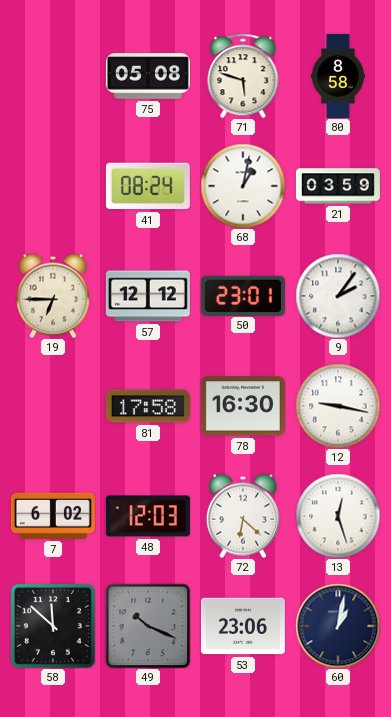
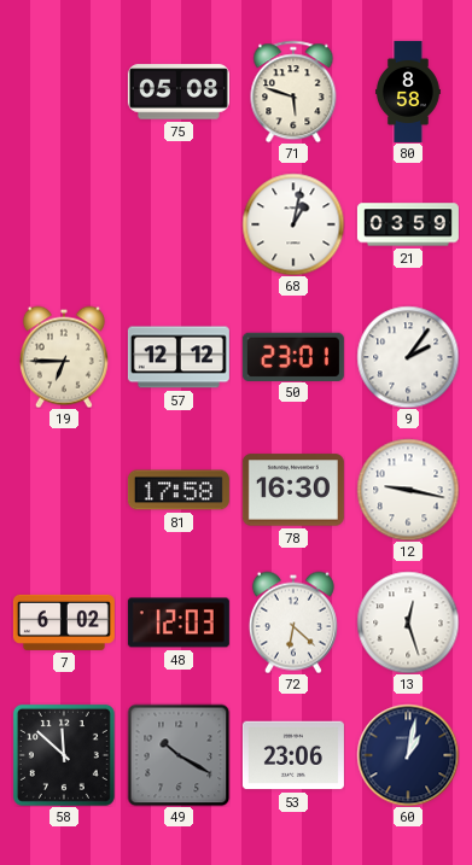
41: 08:24 -> none
49: 10:19 -> 10:20
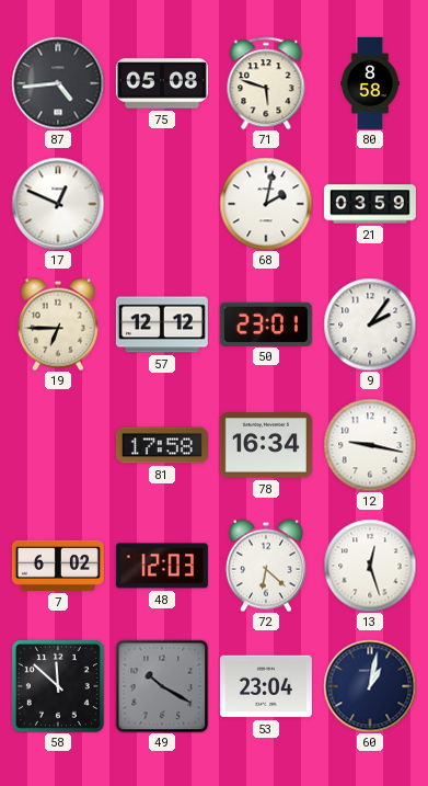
87: none -> 4:44
17: none -> 12:49
68: 1:02 -> 2:02
78: 16:30 -> 16:34
53: 23:06 -> 23:04
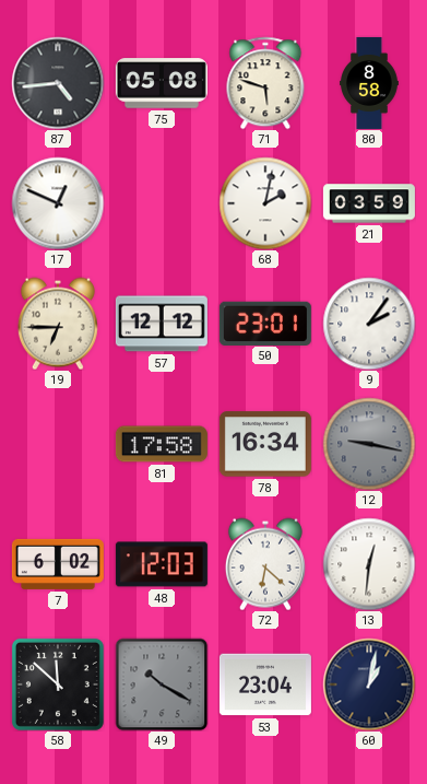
12 dial: white -> grey
13: 12:27 -> 12:31
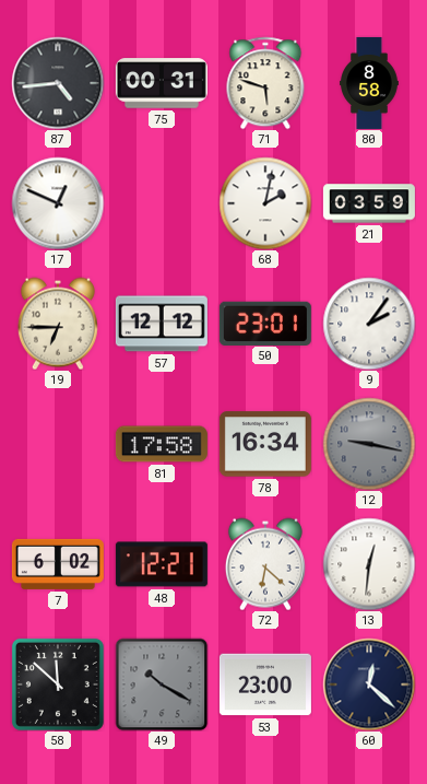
75: 05:08 -> 00:31
48: 12:03 -> 12:21
53: 23:04 -> 23:00
60: 1:02 -> 12:22
